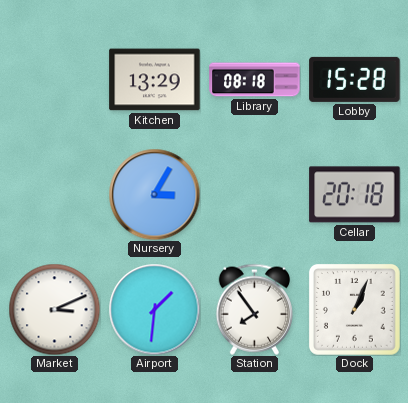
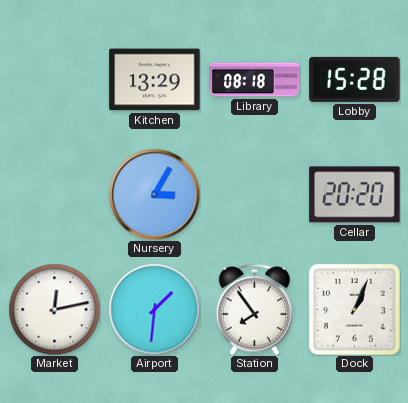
Cellar: 20:18 -> 20:20
Market: 3:11 -> 12:13
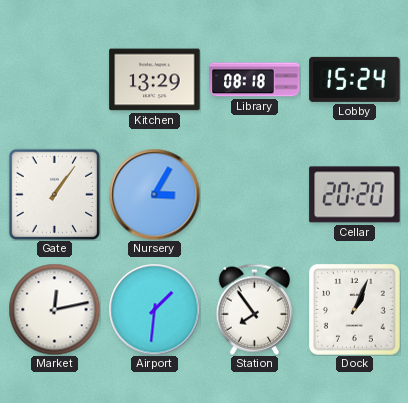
Lobby: 15:28 -> 15:24
Gate: none -> 1:06
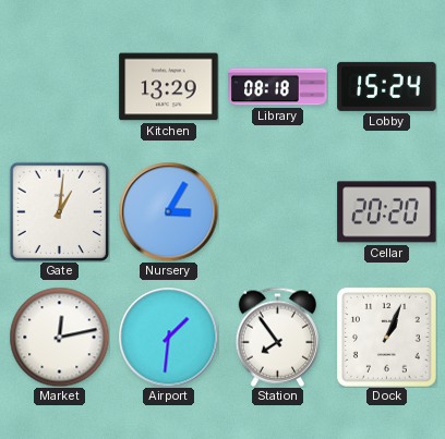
Gate: 1:06 -> 1:01
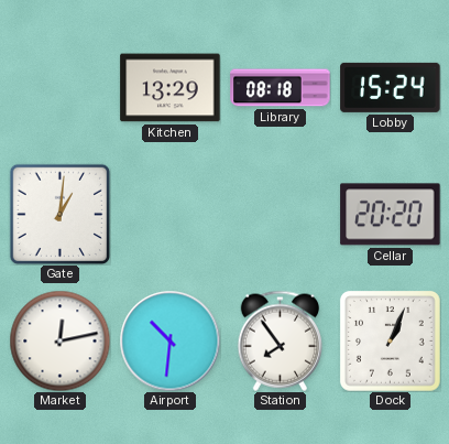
Nursery: 3:05 -> none
Airport: 1:31 -> 10:31
